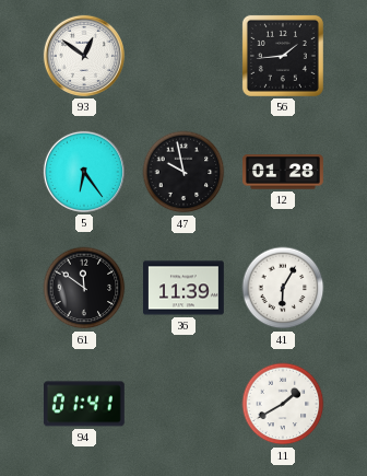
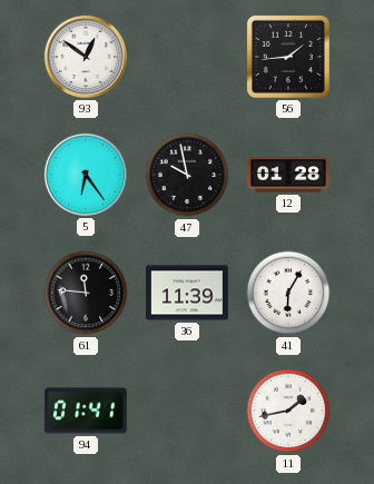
61: 11:51 -> 11:46
11: 1:40 -> 1:43
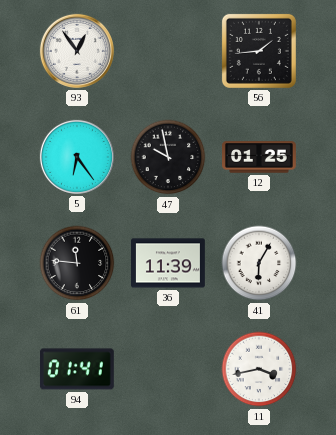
93: 12:51 -> 12:54
12: 01:28 -> 01:25
11: 1:43 -> 3:43
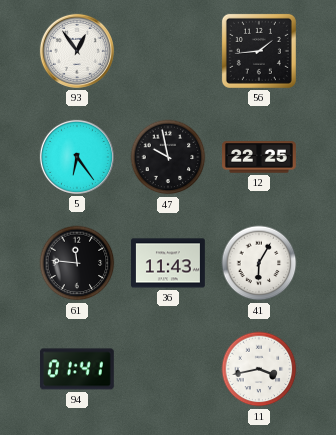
12: 01:25 -> 22:25
36: 11:39 -> 11:43
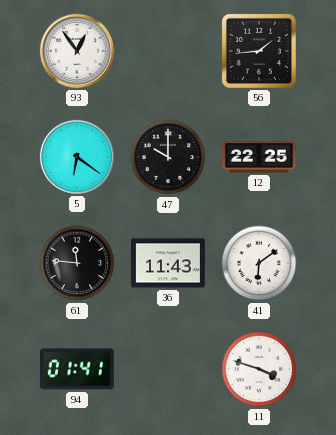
5: 6:24 -> 6:21
47: 9:58 -> 10:00
41: 6:05 -> 6:09
11: 3:43 -> 3:48
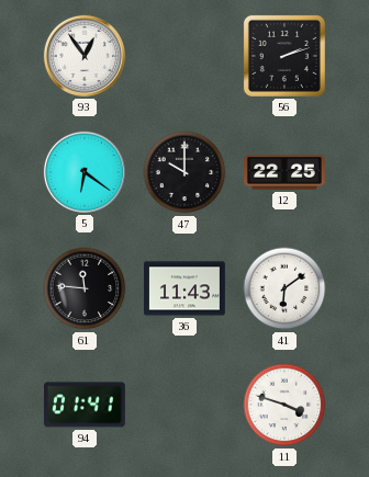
56: 1:44 -> 2:12
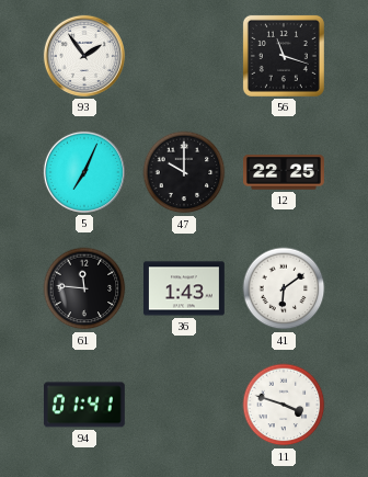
93: 12:54 -> 1:54
56: 2:12 -> 11:18
5: 6:21 -> 7:04
36: 11:43 -> 1:43
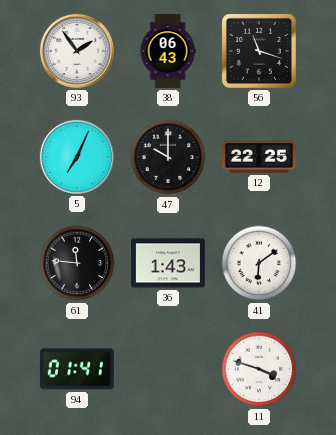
38: none -> 06:43
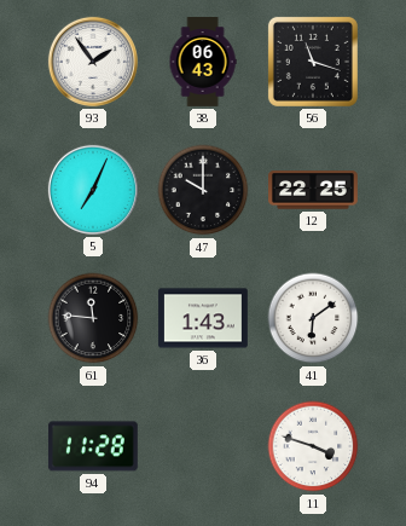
94: 01:41 -> 11:28
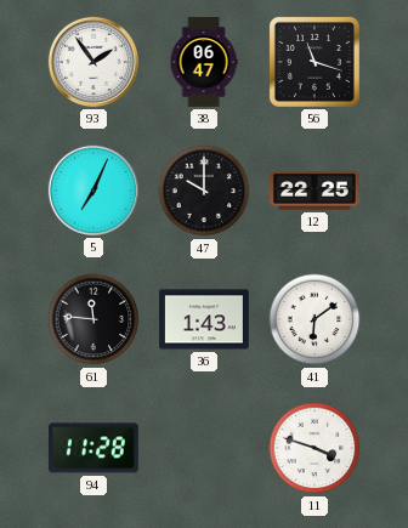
38: 06:43 -> 06:47
